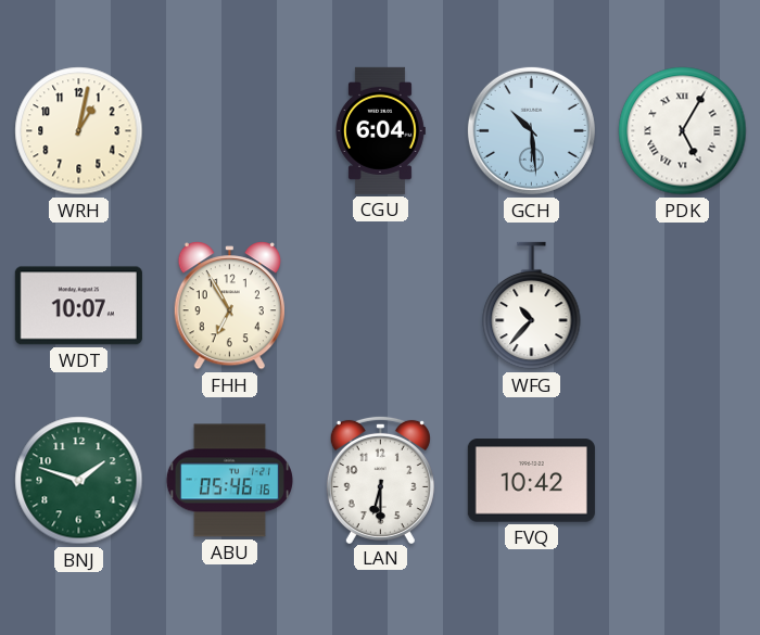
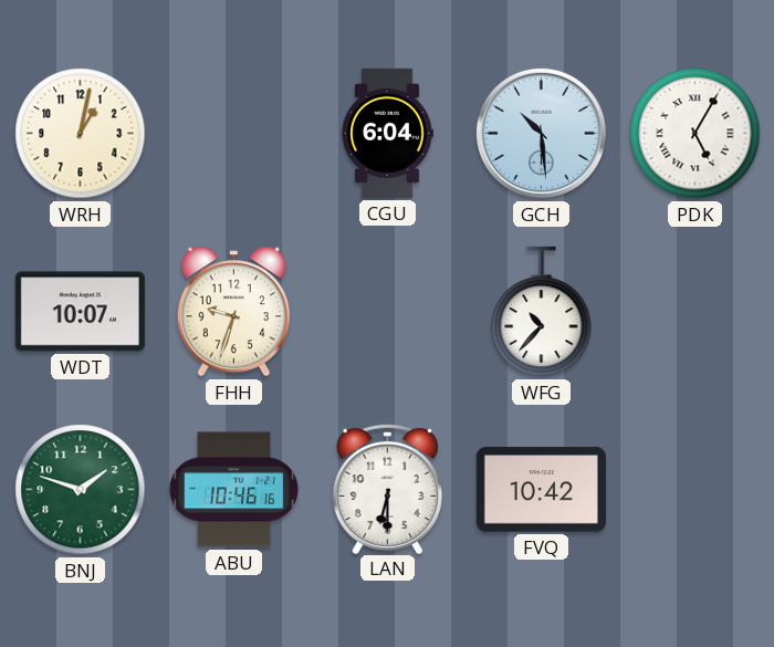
FHH: 6:55 -> 9:33
ABU: 05:46 -> 10:46
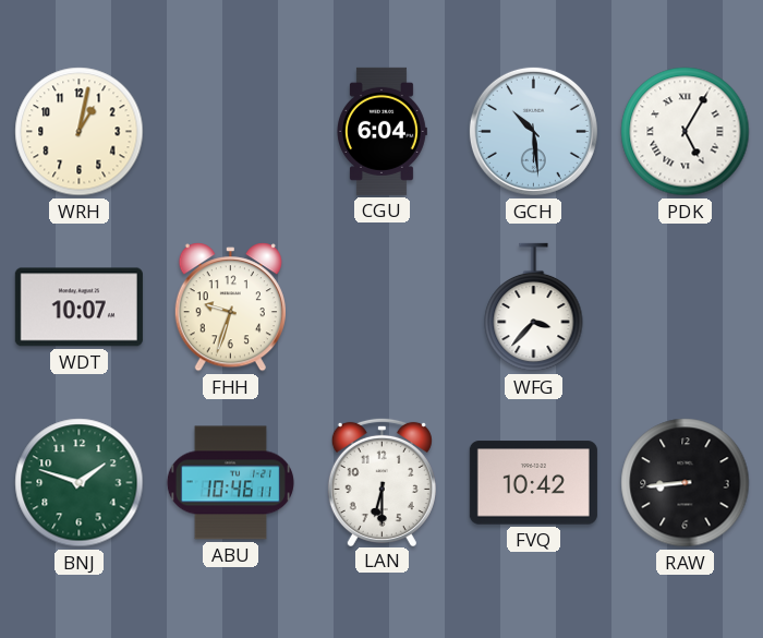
WFG: 10:37 -> 3:37
ABU: 10:46:16 -> 10:46:11
RAW: none -> 8:44
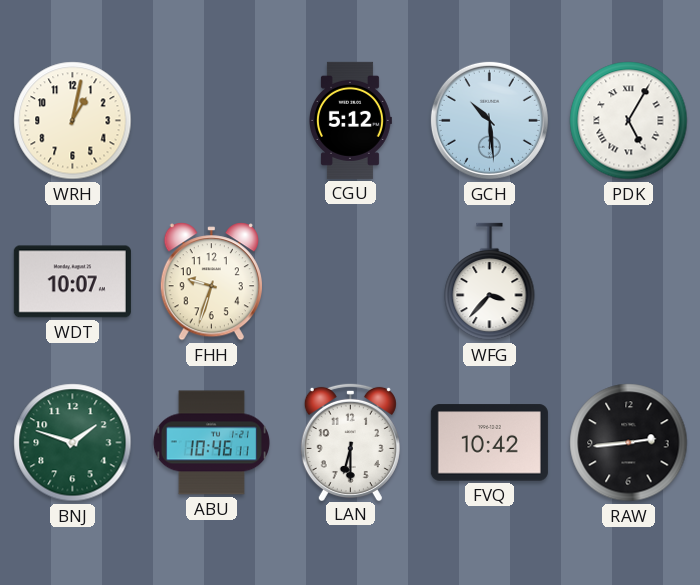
CGU: 6:04 -> 5:12
RAW: 8:44 -> 2:44
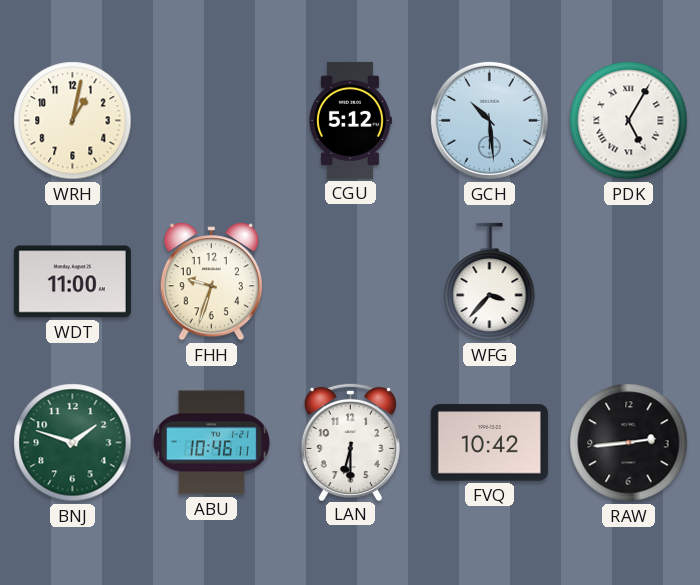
WDT: 10:07 -> 11:00
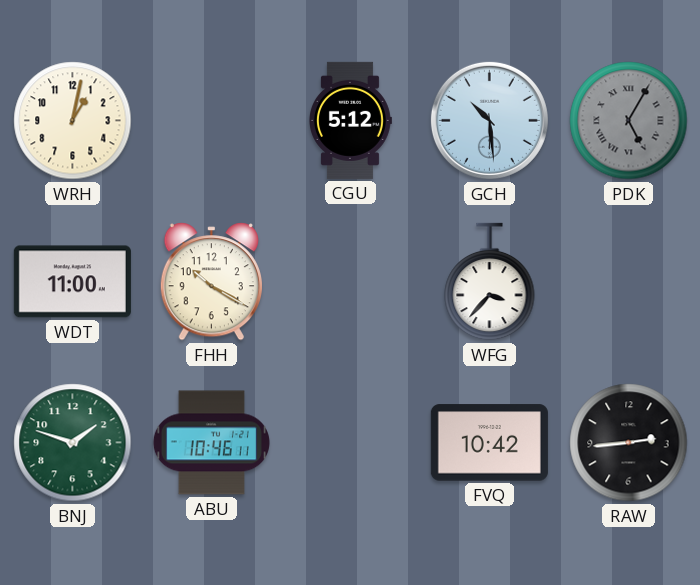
PDK dial: white -> grey
FHH: 9:33 -> 10:20
LAN: 6:30 -> none
